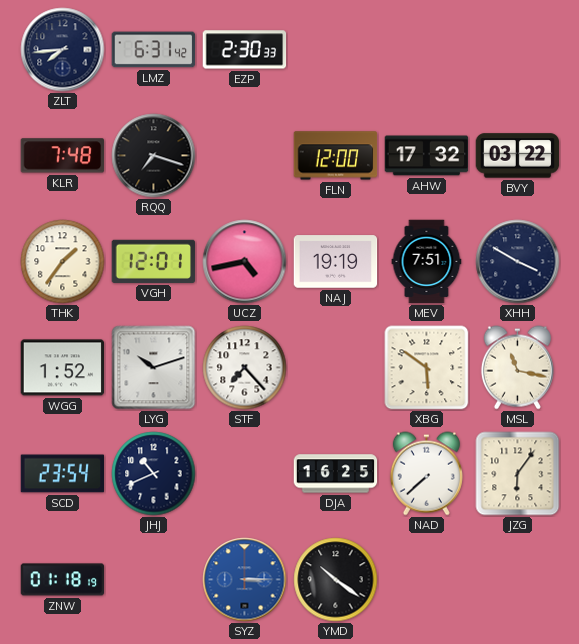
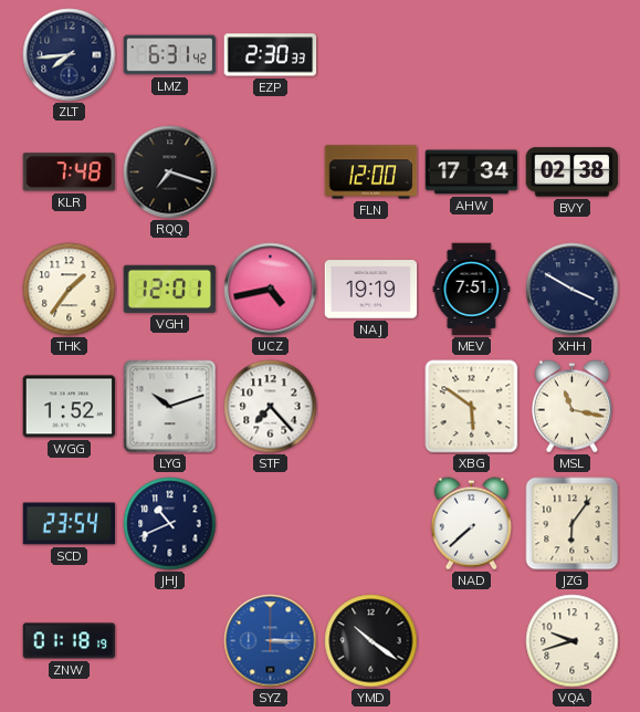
AHW: 17:32 -> 17:34
BVY: 03:22 -> 02:38
DJA: 16:25 -> none
VQA: none -> 9:42
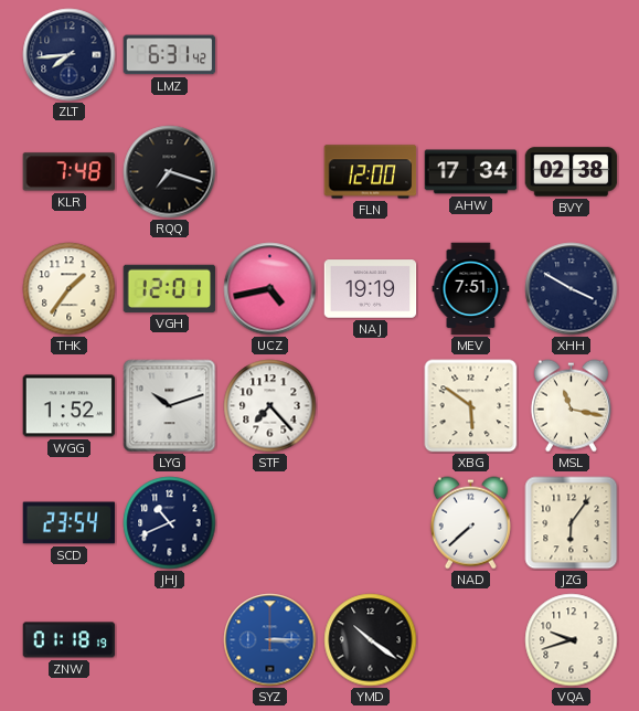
EZP: 2:30 -> none
